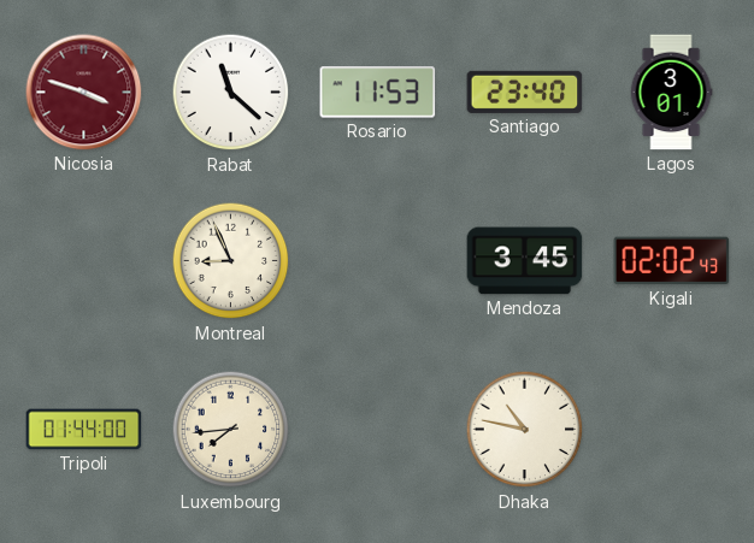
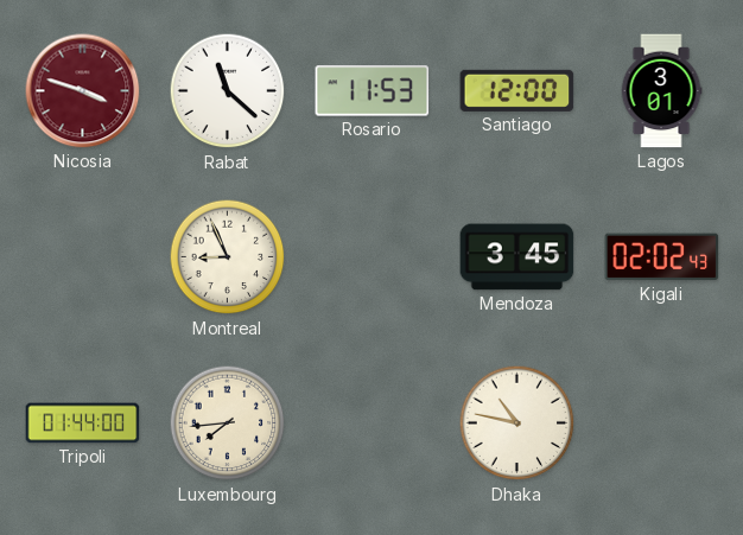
Santiago: 23:40 -> 12:00
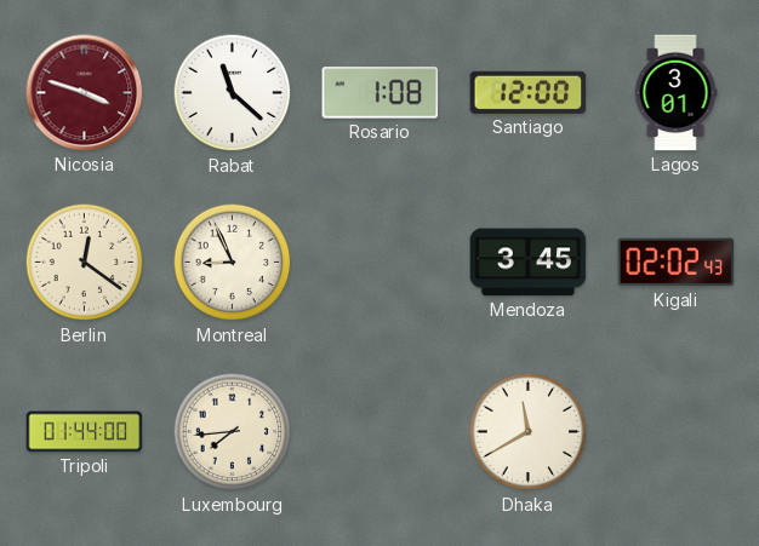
Rosario: 11:53 -> 1:08
Berlin: none -> 12:21
Dhaka: 10:47 -> 11:40
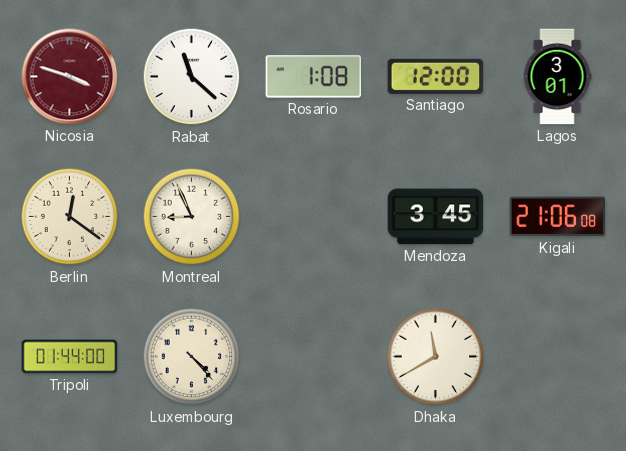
Kigali: 02:02 -> 21:06
Luxembourg: 7:44 -> 4:23
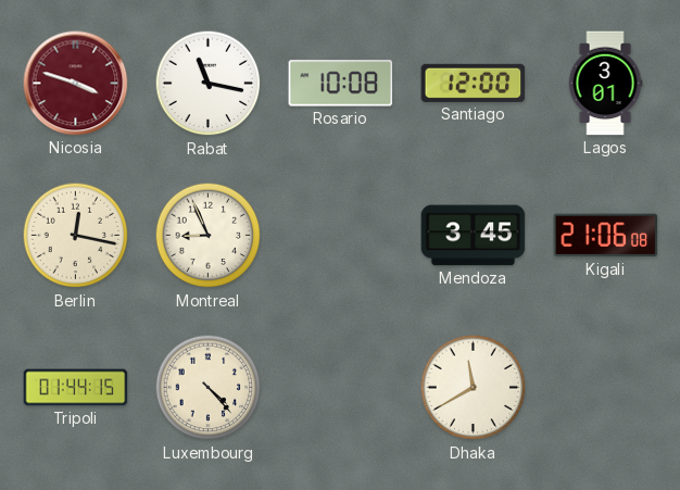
Rabat: 11:22 -> 11:17
Rosario: 1:08 -> 10:08
Berlin: 12:21 -> 12:17
Tripoli: 01:44:00 -> 01:44:15
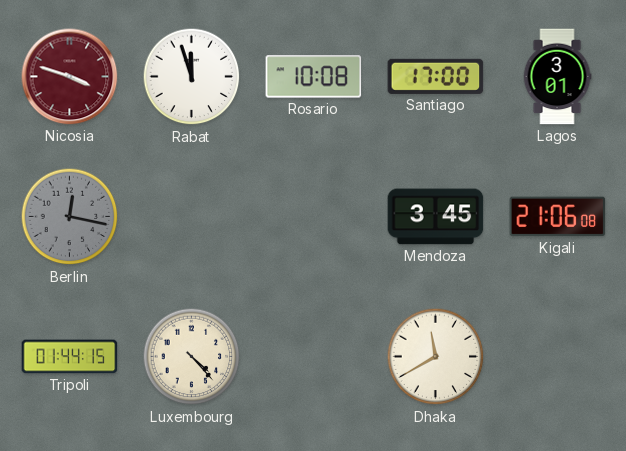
Rabat: 11:17 -> 11:57
Santiago: 12:00 -> 17:00
Berlin dial: cream -> grey
Montreal: 8:56 -> none
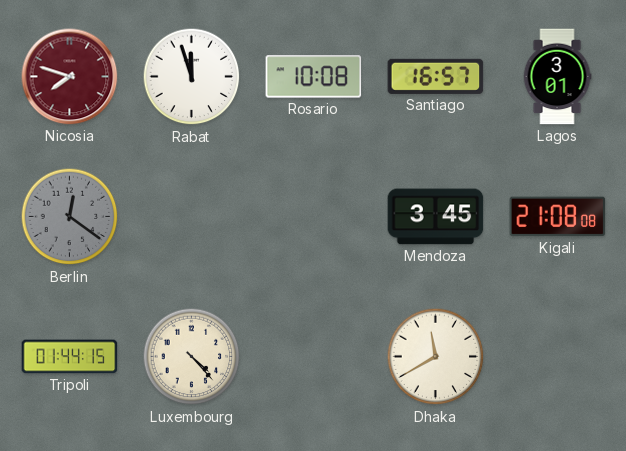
Nicosia: 3:48 -> 7:48
Santiago: 17:00 -> 16:57
Berlin: 12:17 -> 12:21
Kigali: 21:06 -> 21:08
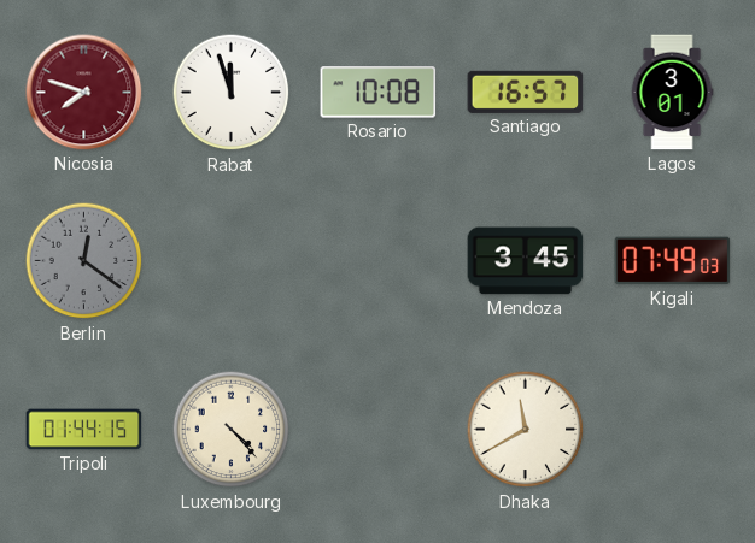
Kigali: 21:08 -> 07:49
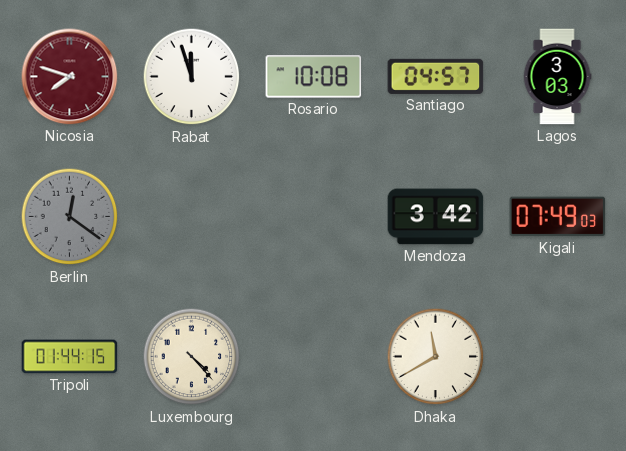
Santiago: 16:57 -> 04:57
Lagos: 3:01 -> 3:03
Mendoza: 3:45 -> 3:42
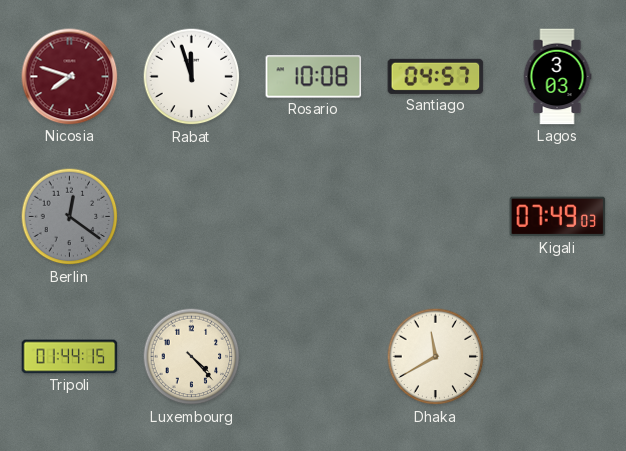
Mendoza: 3:42 -> none
